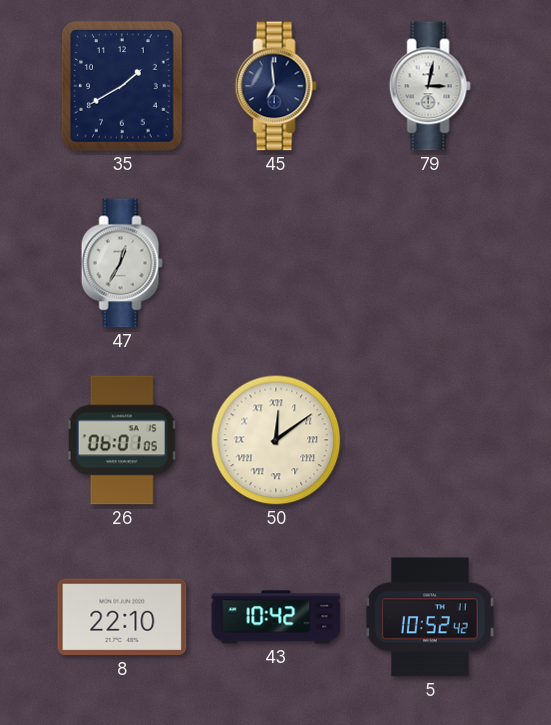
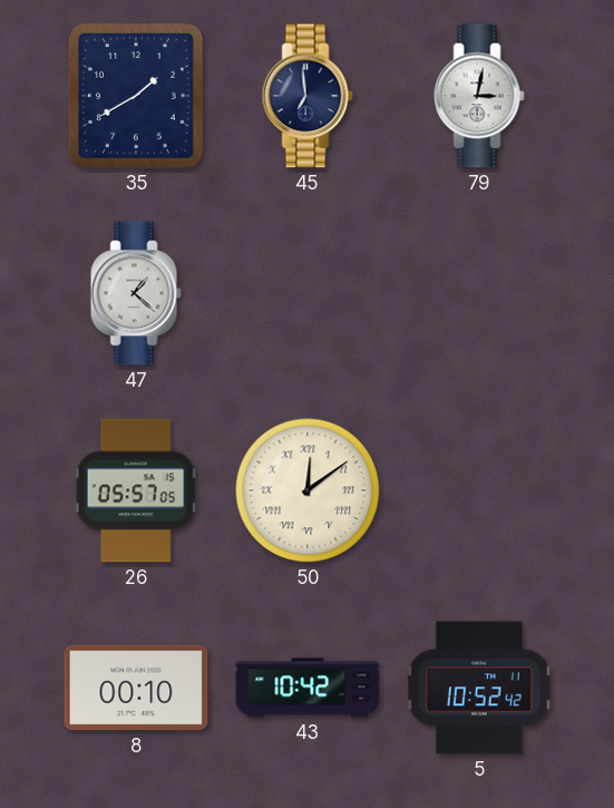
47: 12:35 -> 1:22
26: 06:01 -> 05:57
8: 22:10 -> 00:10
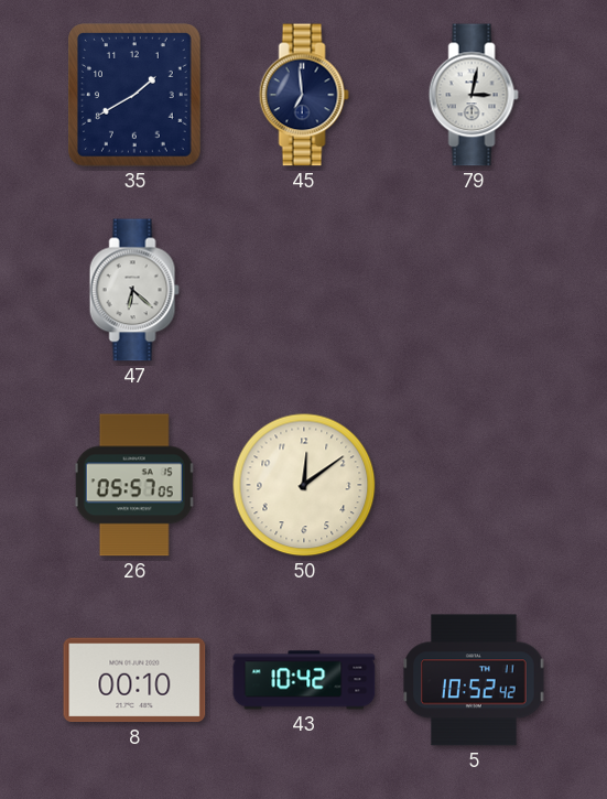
47: 1:22 -> 6:22
50 numerals: Roman -> Arabic
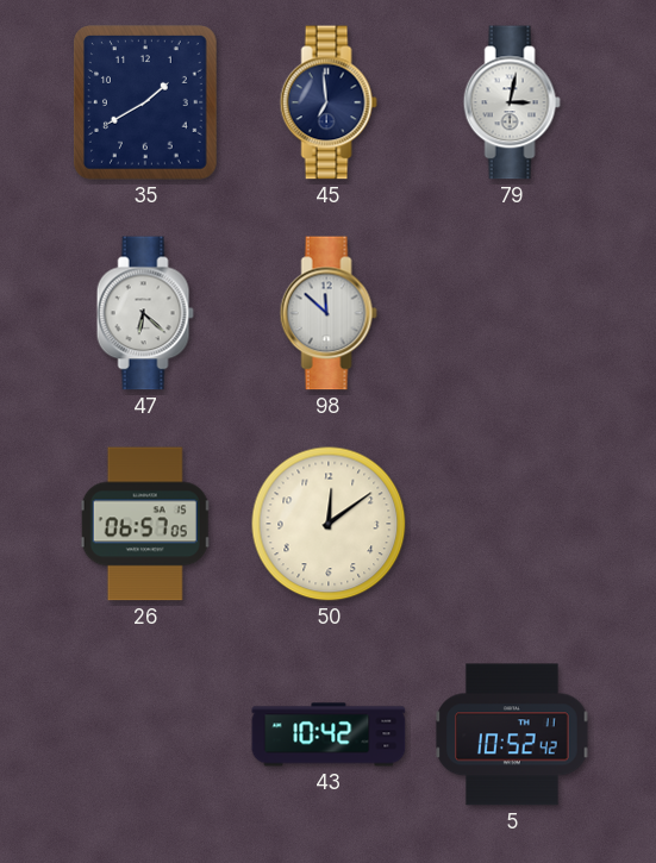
98: none -> 11:52
26: 05:57 -> 06:57
8: 00:10 -> none
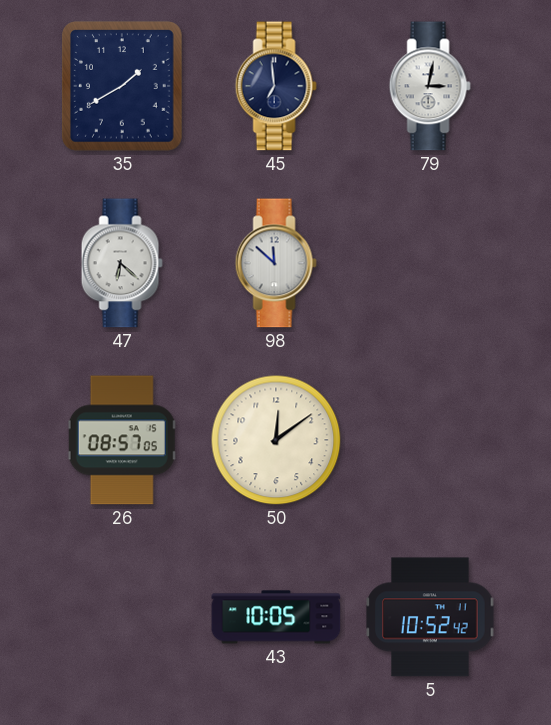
26: 06:57 -> 08:57
43: 10:42 -> 10:05
